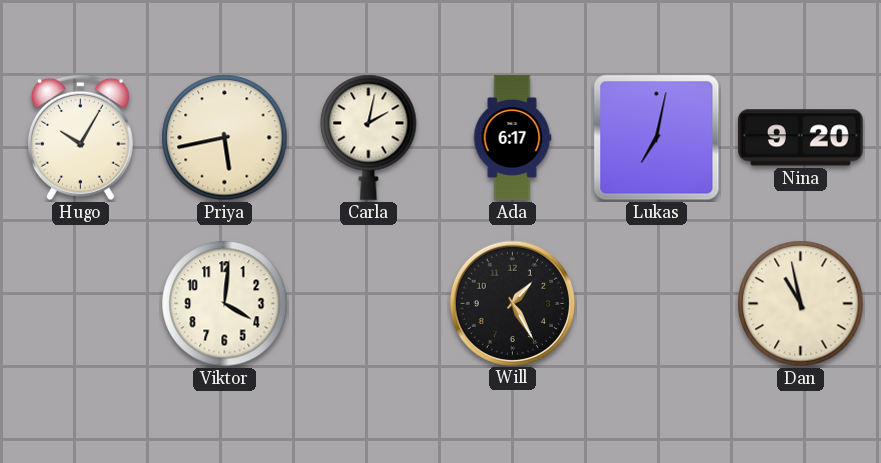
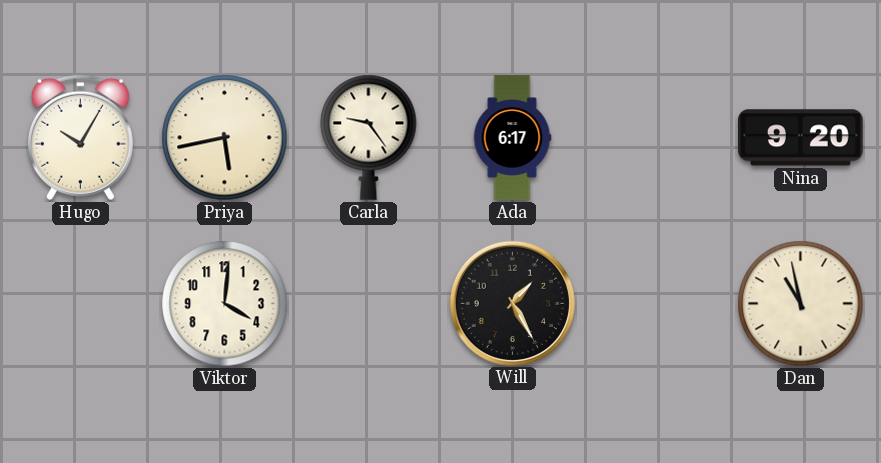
Carla: 2:02 -> 9:24
Lukas: 7:02 -> none
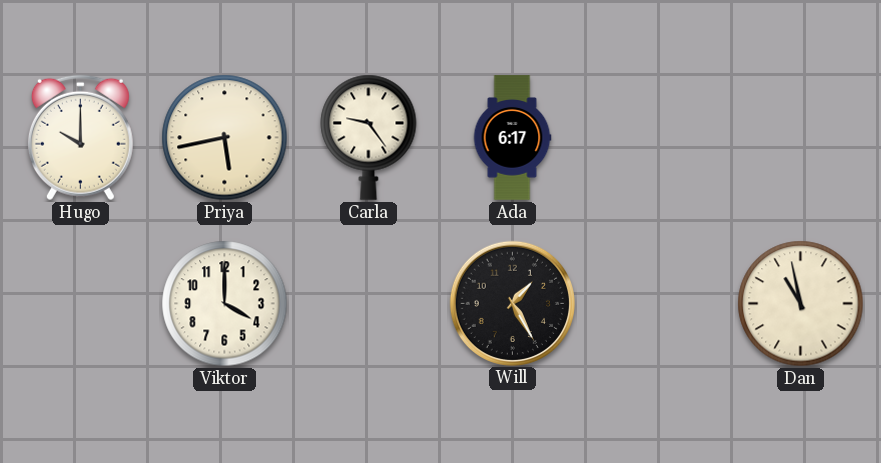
Hugo: 10:05 -> 10:00
Nina: 9:20 -> none
Viktor: 4:01 -> 4:00
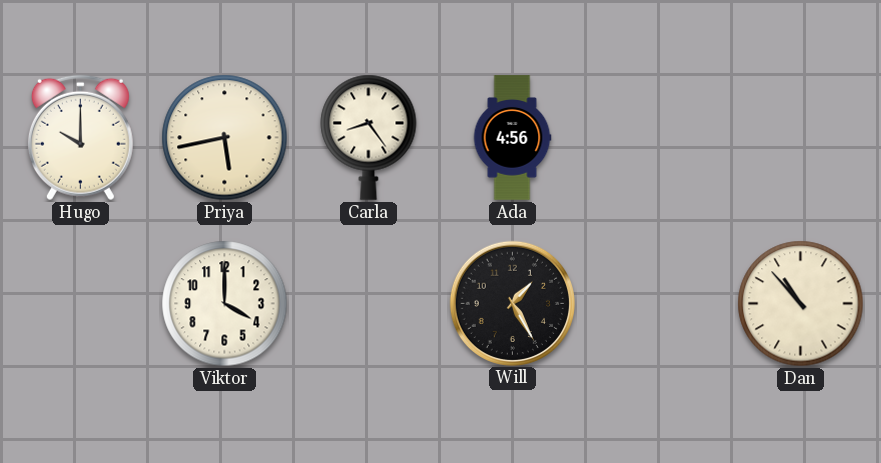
Carla: 9:24 -> 8:24
Ada: 6:17 -> 4:56
Dan: 10:58 -> 10:53
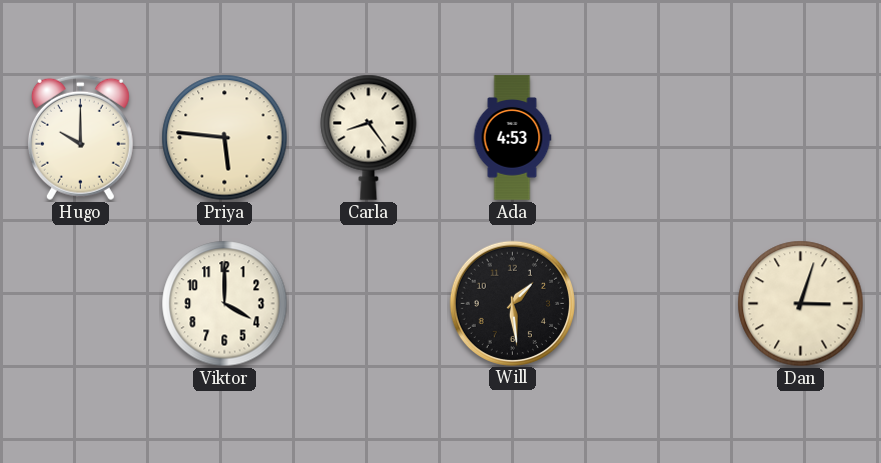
Priya: 5:43 -> 5:46
Ada: 4:56 -> 4:53
Will: 1:25 -> 1:29
Dan: 10:53 -> 3:03
